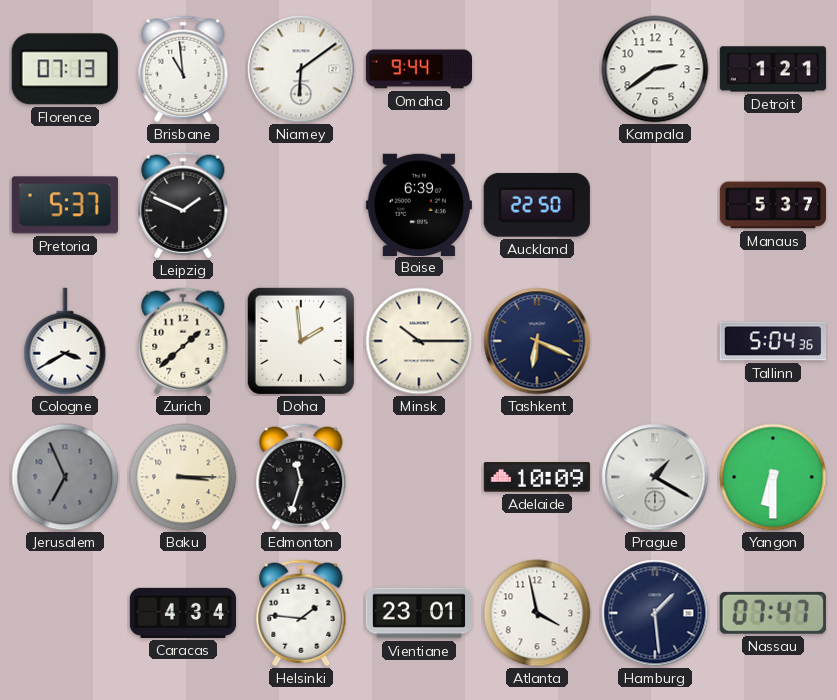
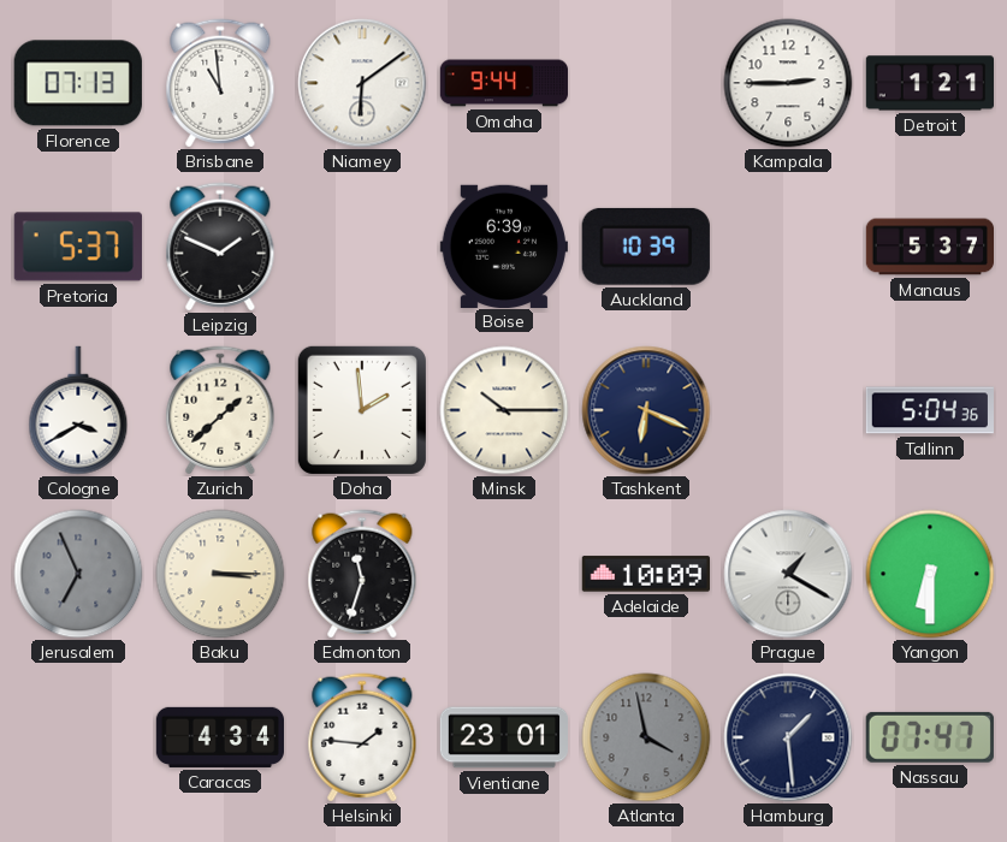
Kampala: 2:39 -> 2:45
Auckland: 22:50 -> 10:39
Atlanta dial: white -> grey
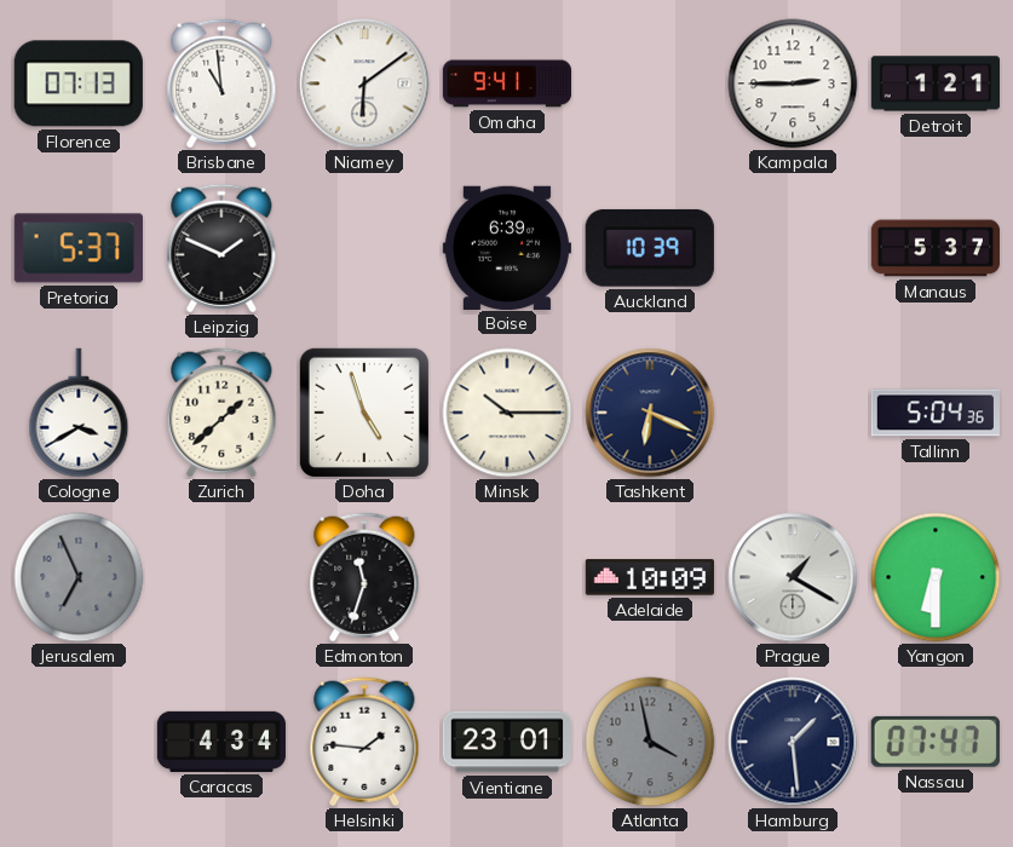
Omaha: 9:44 -> 9:41
Doha: 1:59 -> 4:57
Baku: 3:15 -> none
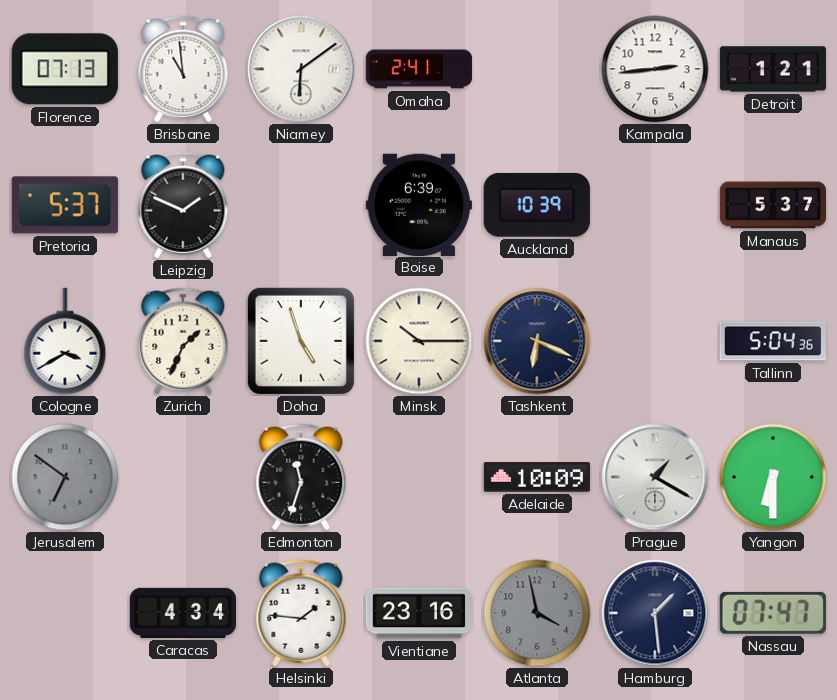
Omaha: 9:41 -> 2:41
Kampala: 2:45 -> 2:44
Zurich: 1:38 -> 1:34
Jerusalem: 6:56 -> 6:51
Vientiane: 23:01 -> 23:16
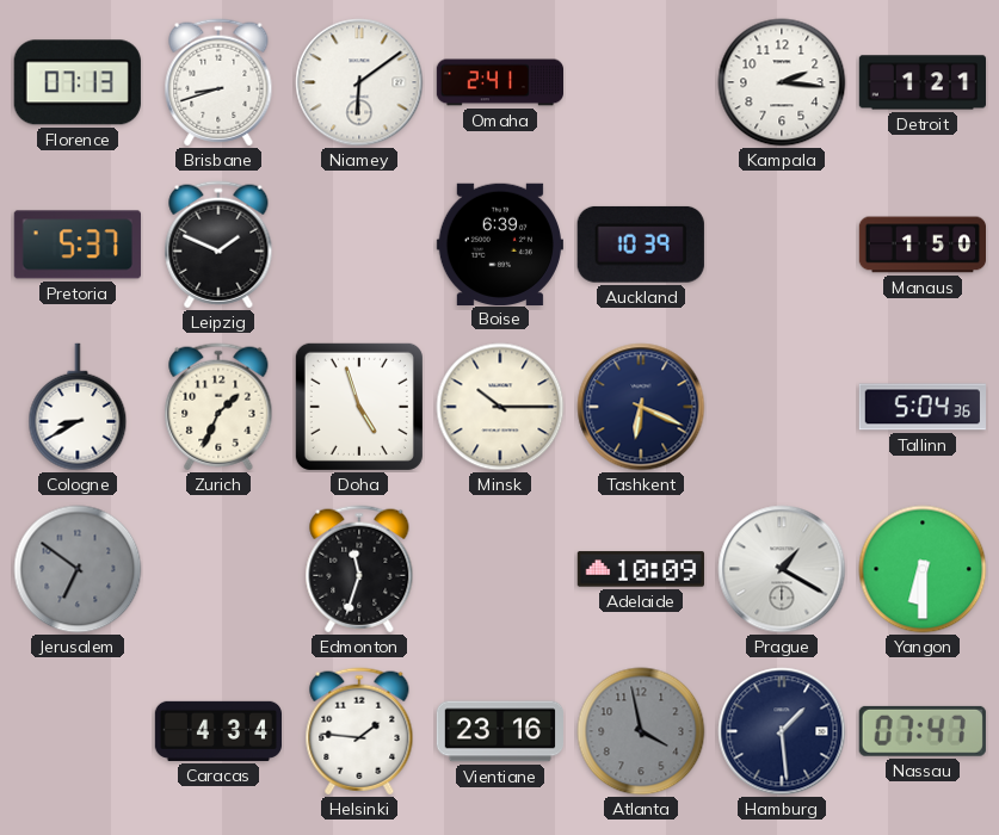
Brisbane: 10:59 -> 8:42
Kampala: 2:44 -> 2:16
Manaus: 5:37 -> 1:50
Cologne: 3:40 -> 8:40
